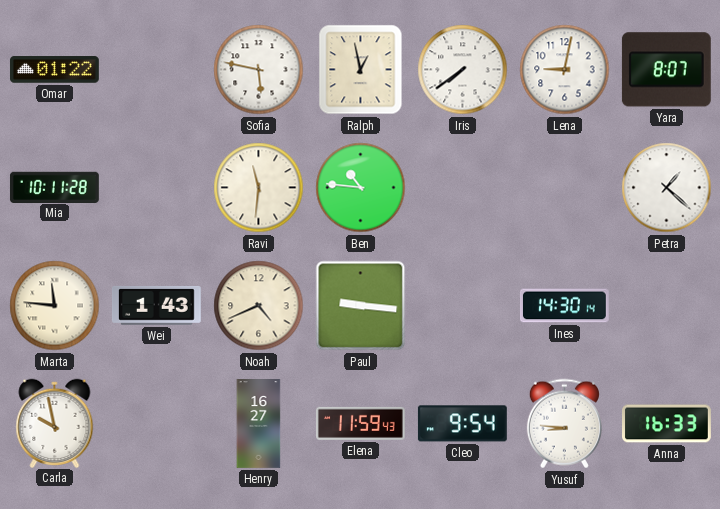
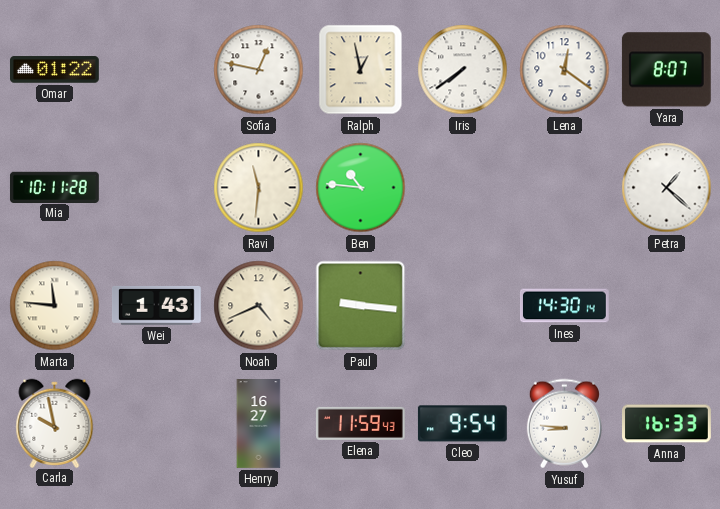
Sofia: 5:47 -> 12:47
Lena: 9:02 -> 12:21
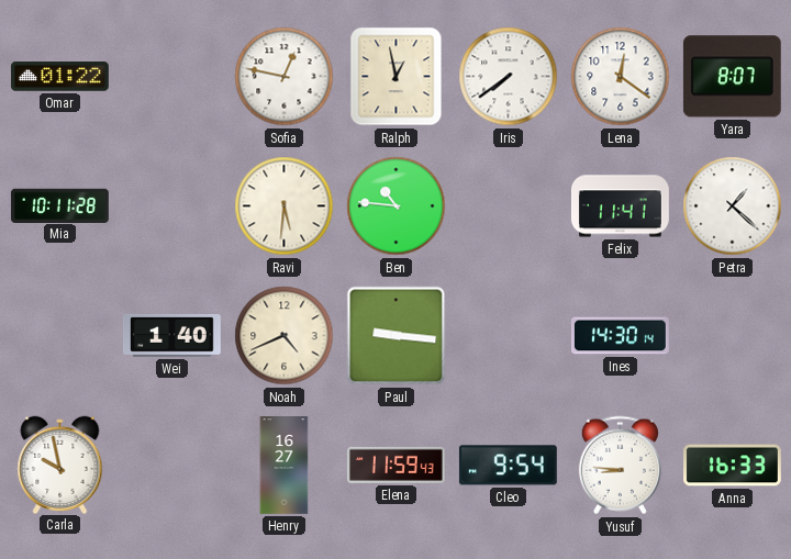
Ravi: 11:31 -> 5:31
Felix: none -> 11:41
Marta: 11:46 -> none
Wei: 1:43 -> 1:40
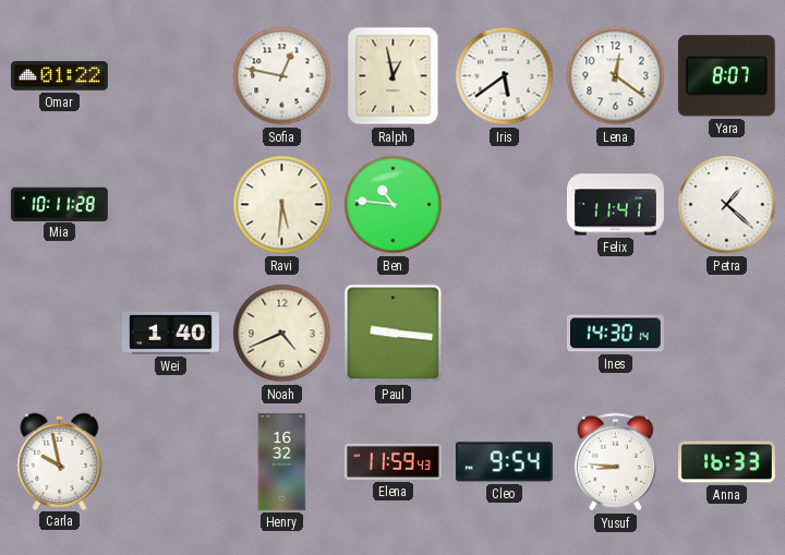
Iris: 7:39 -> 5:39
Henry: 16:27 -> 16:32
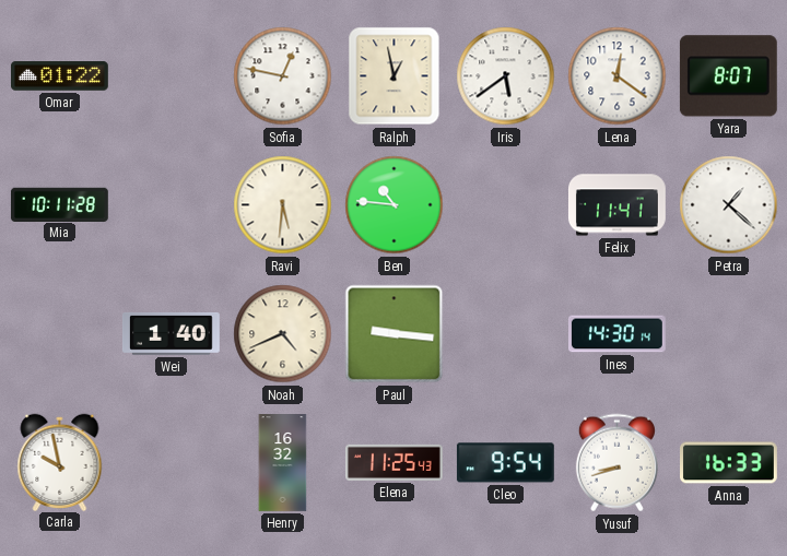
Elena: 11:59 -> 11:25
Yusuf: 8:46 -> 8:42
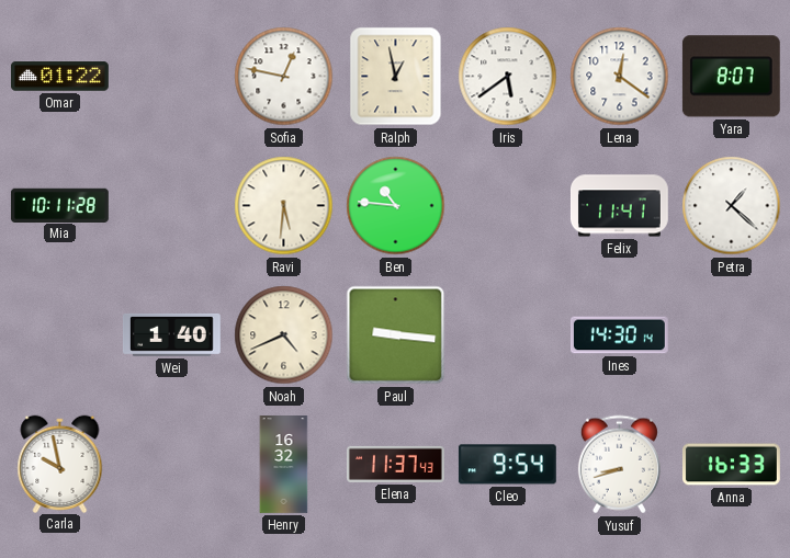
Elena: 11:25 -> 11:37
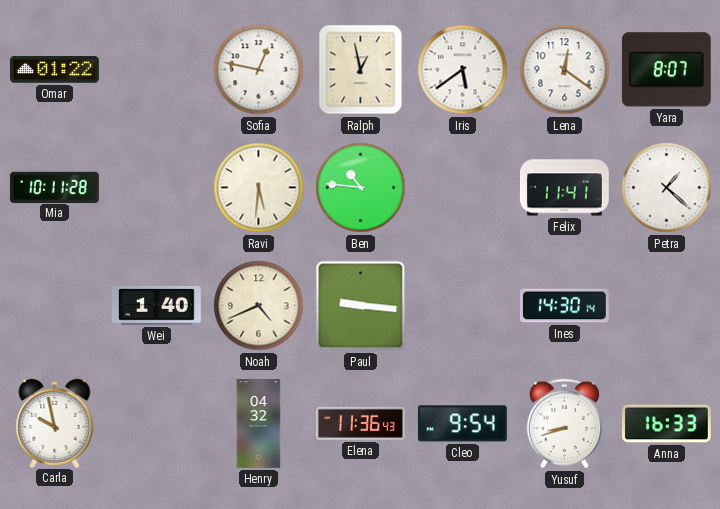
Henry: 16:32 -> 04:32
Elena: 11:37 -> 11:36
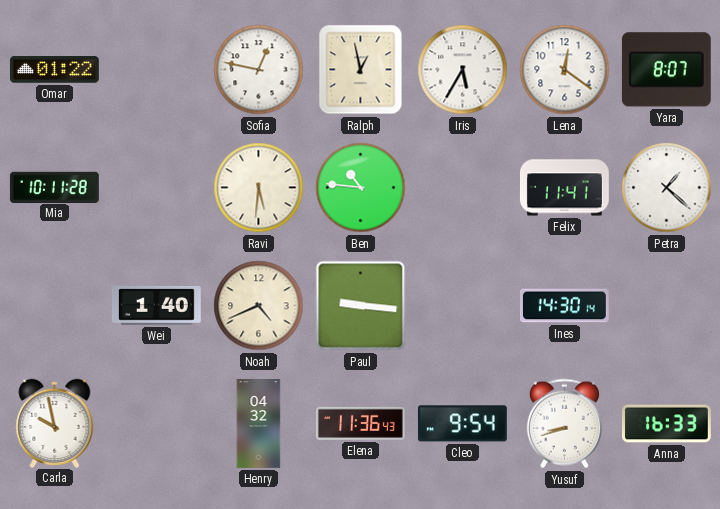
Iris: 5:39 -> 5:35
